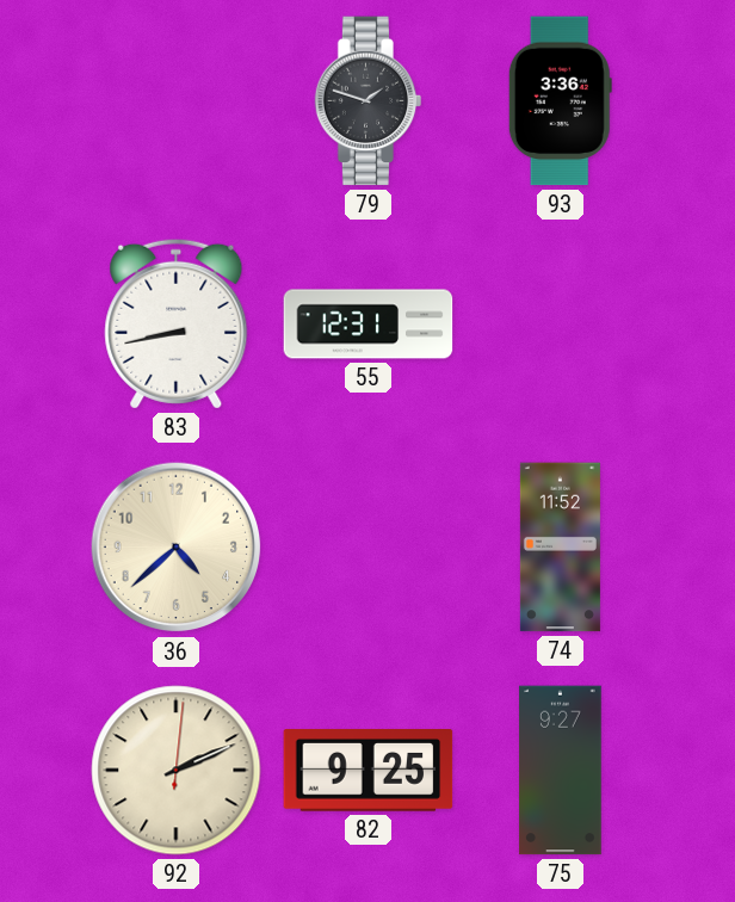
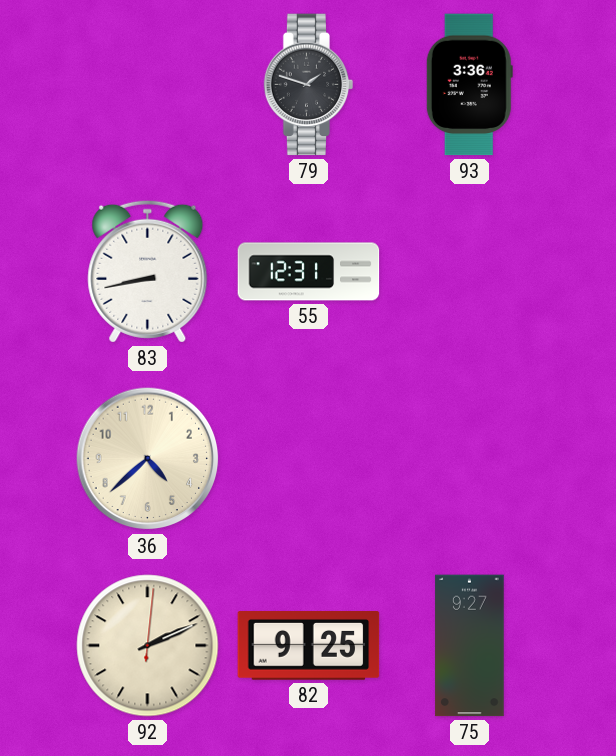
74: 11:52 -> none
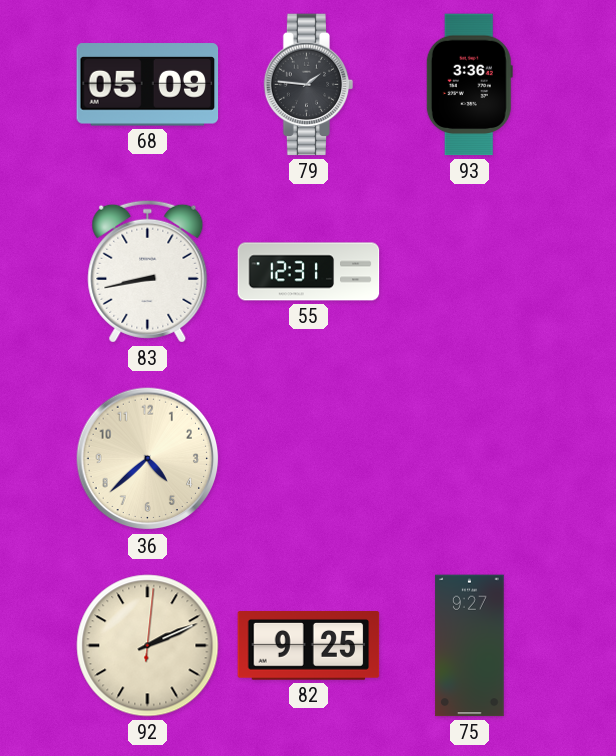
68: none -> 05:09
79: 1:48 -> 1:46
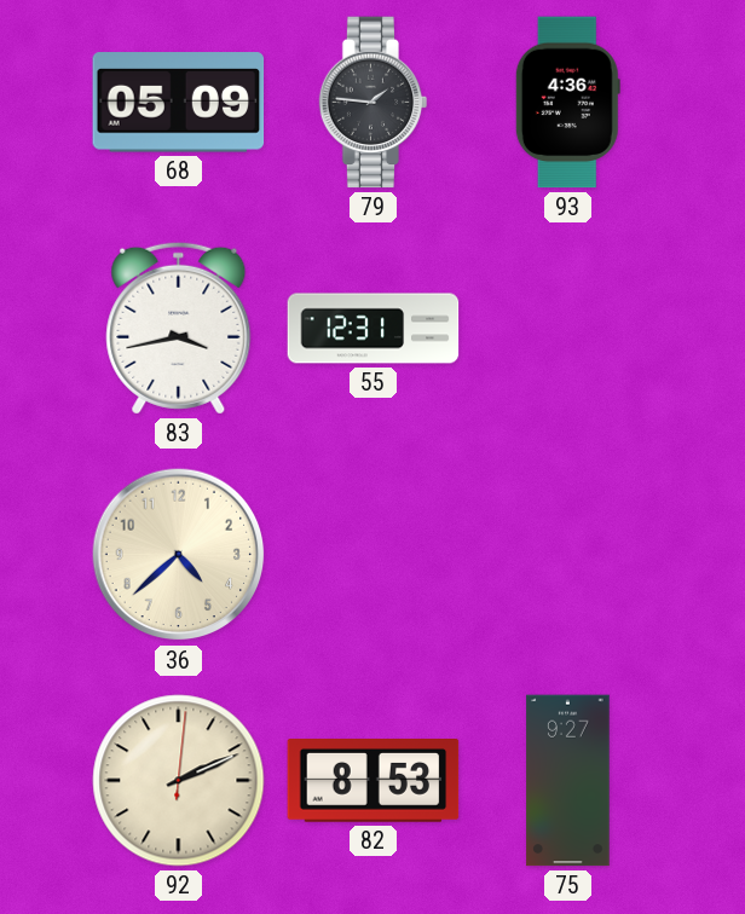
93: 3:36 -> 4:36
83: 8:43 -> 3:43
82: 9:25 -> 8:53
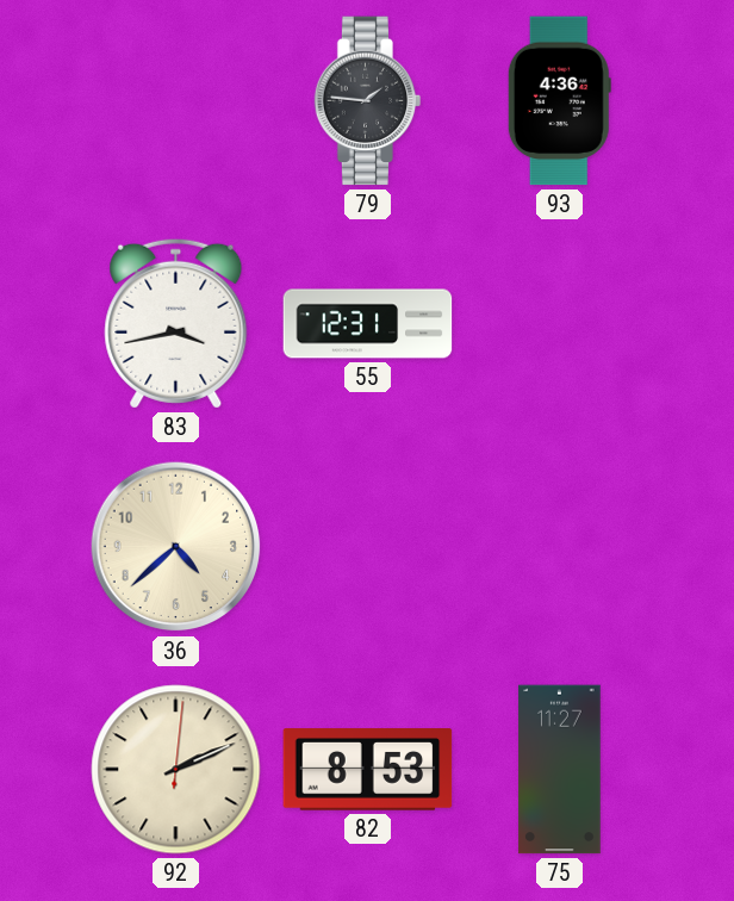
68: 05:09 -> none
75: 9:27 -> 11:27
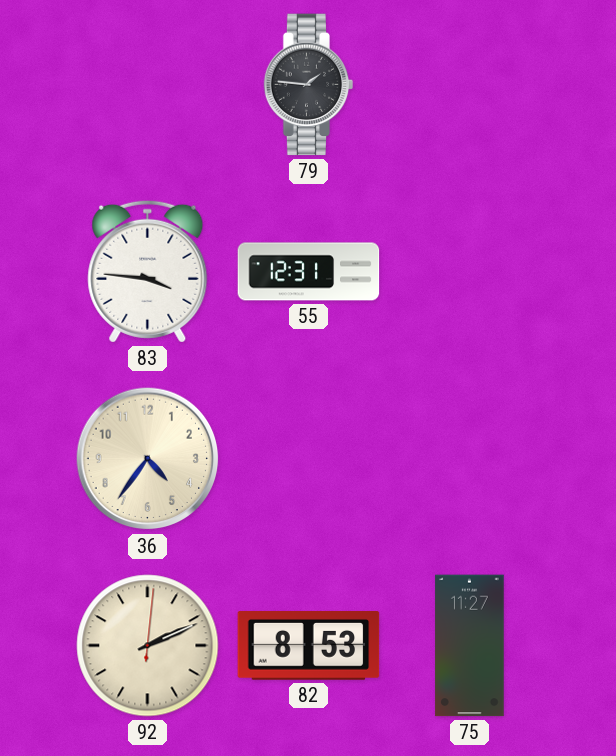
93: 4:36 -> none
83: 3:43 -> 3:46
36: 4:38 -> 4:36
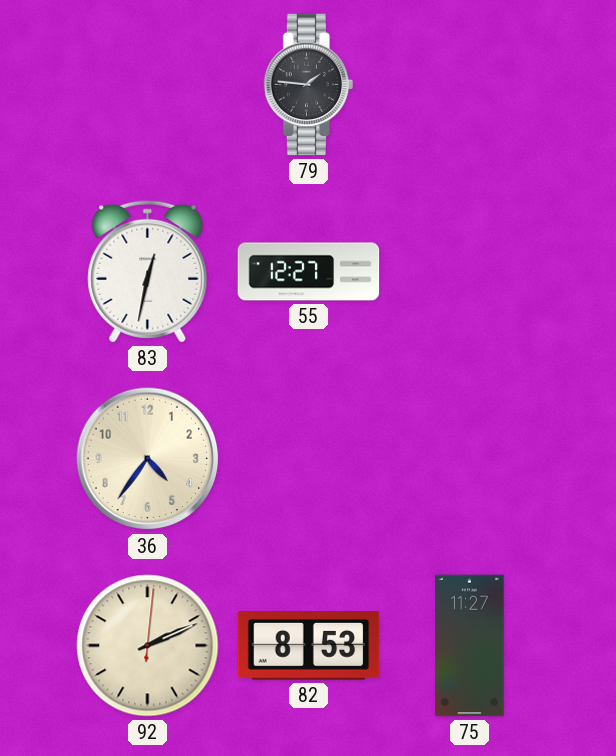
83: 3:46 -> 12:32
55: 12:31 -> 12:27
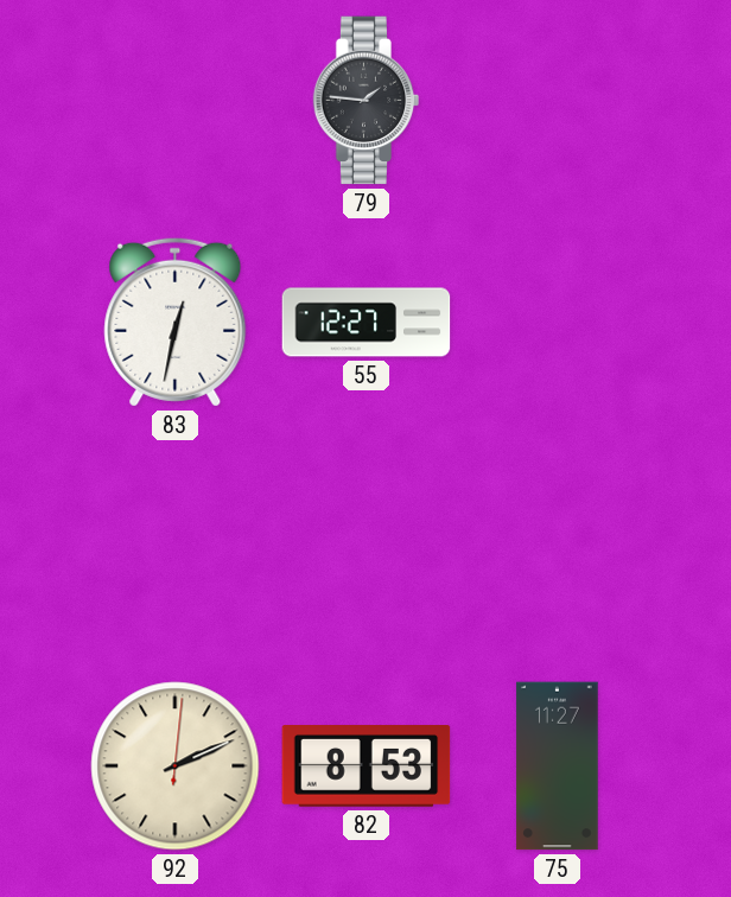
36: 4:36 -> none
